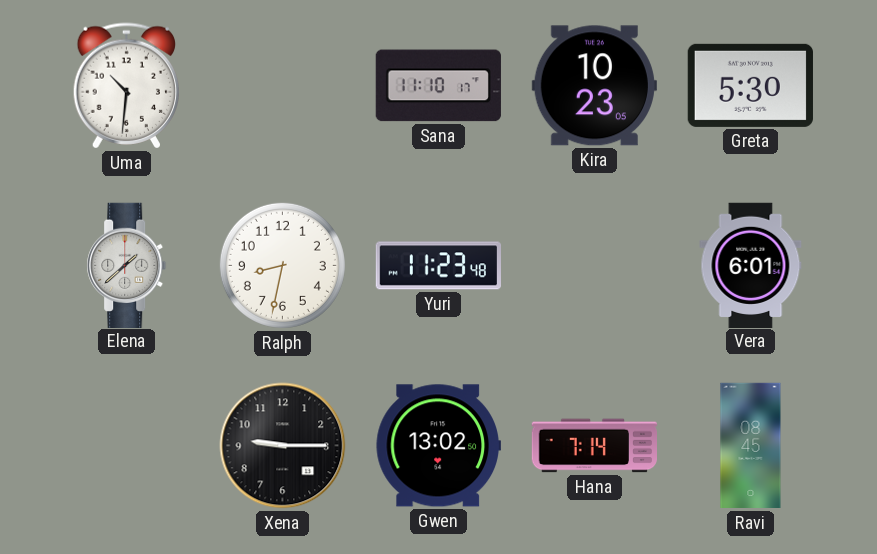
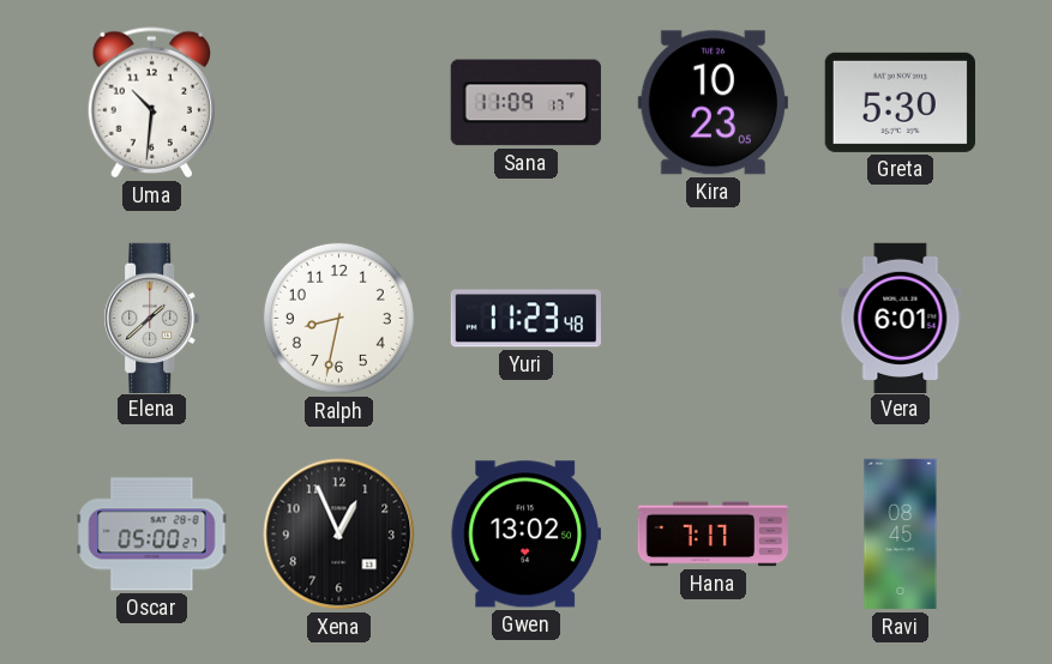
Sana: 11:10 -> 11:09
Oscar: none -> 05:00
Xena: 9:15 -> 12:56
Hana: 7:14 -> 7:17
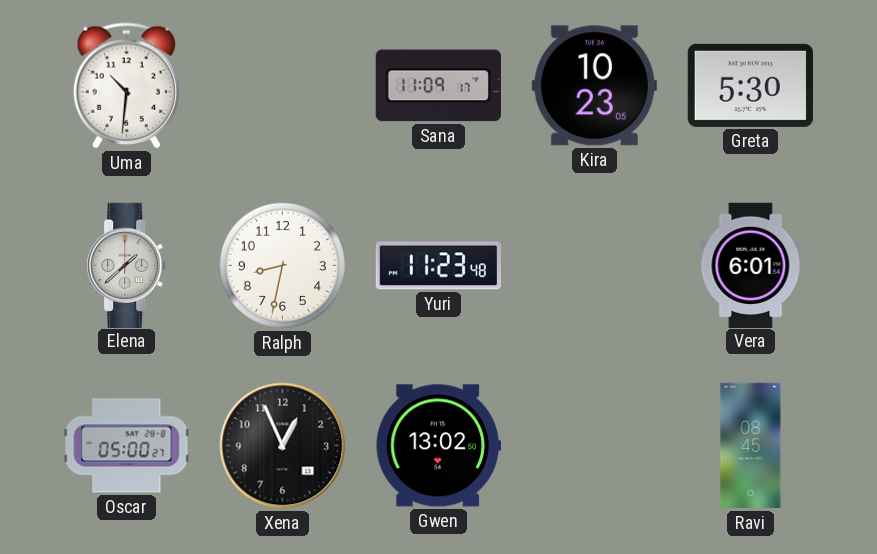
Hana: 7:17 -> none
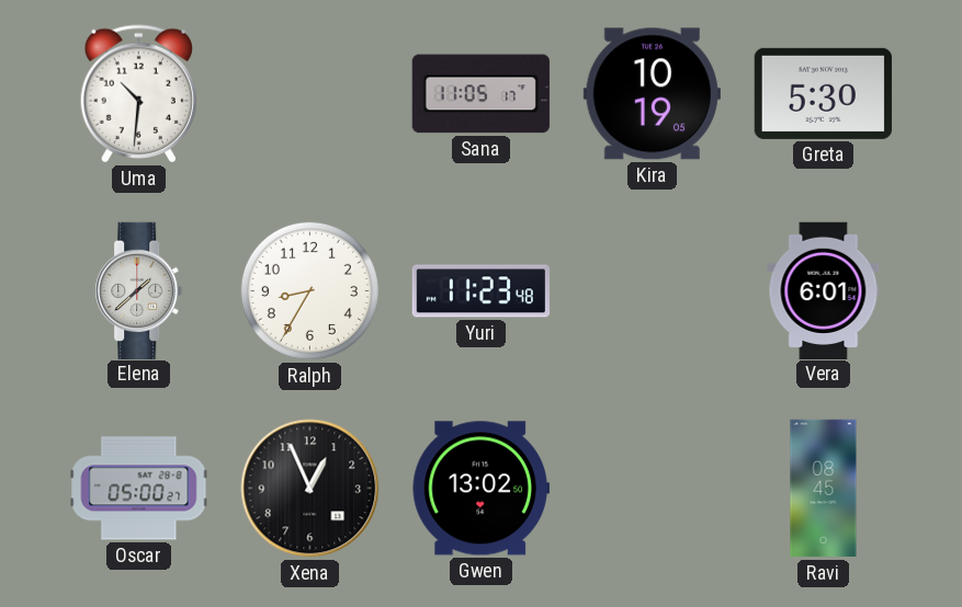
Sana: 11:09 -> 11:05
Kira: 10:23 -> 10:19
Ralph: 8:32 -> 8:35
